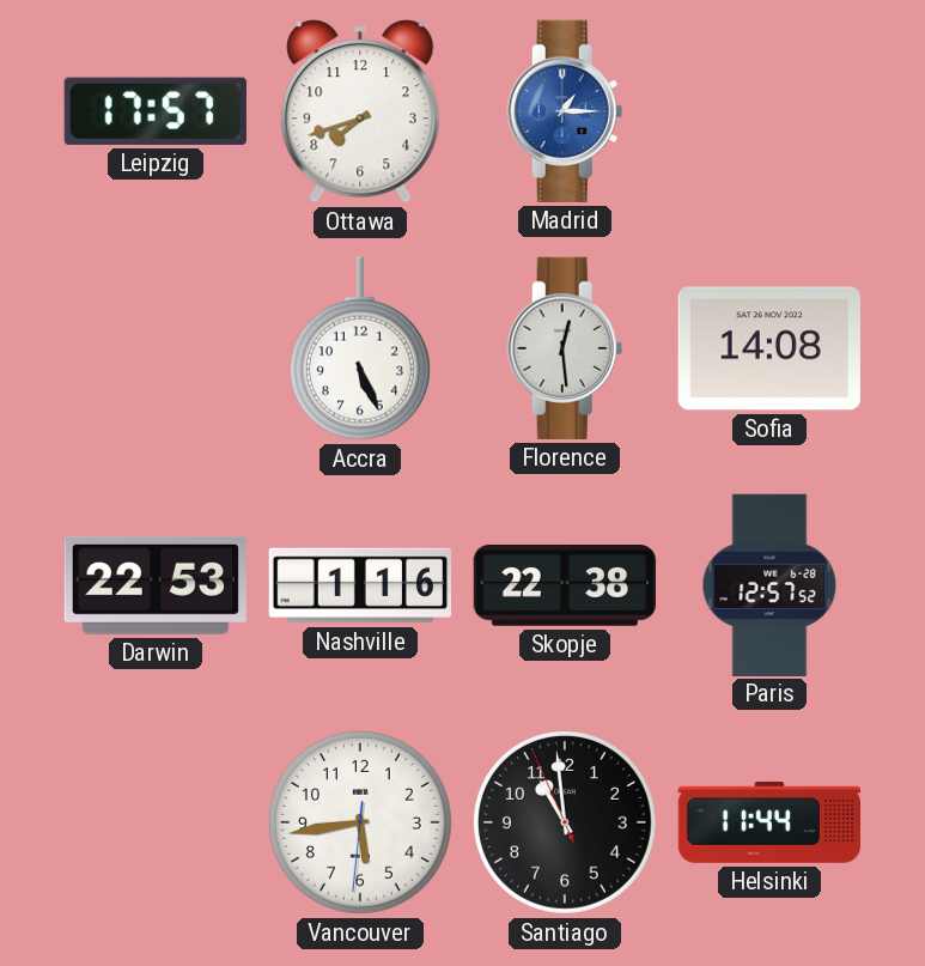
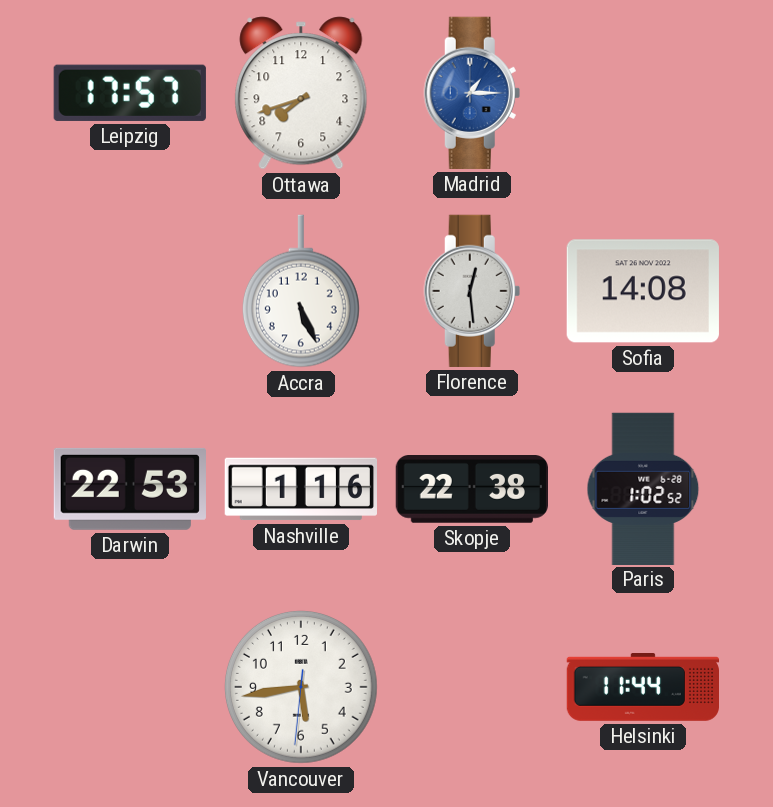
Paris: 12:57 -> 1:02
Santiago: 10:58 -> none
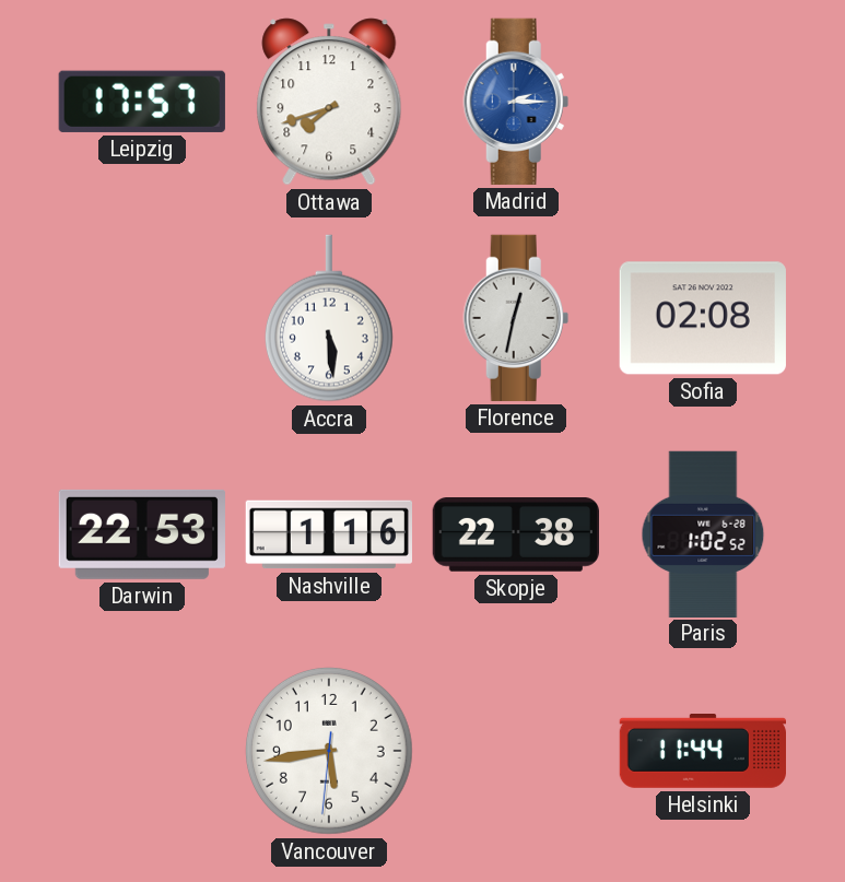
Madrid: 1:15 -> 2:15
Accra: 5:26 -> 5:29
Florence: 12:29 -> 12:32
Sofia: 14:08 -> 02:08
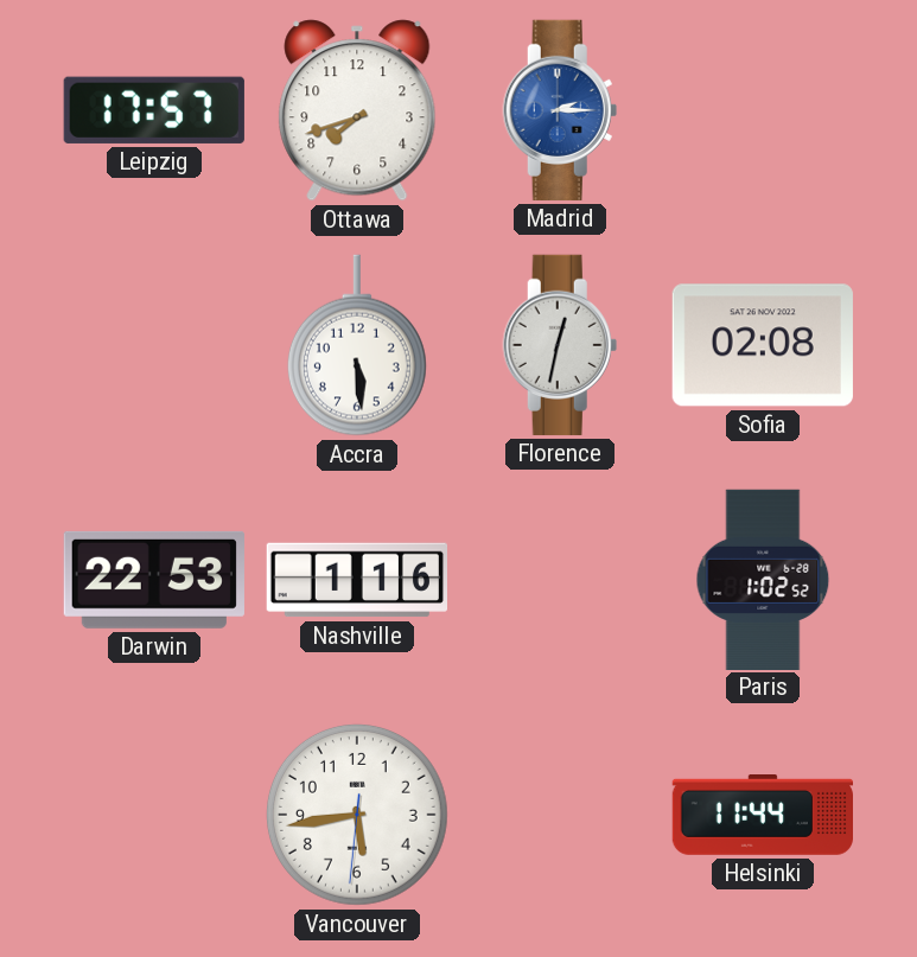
Skopje: 22:38 -> none
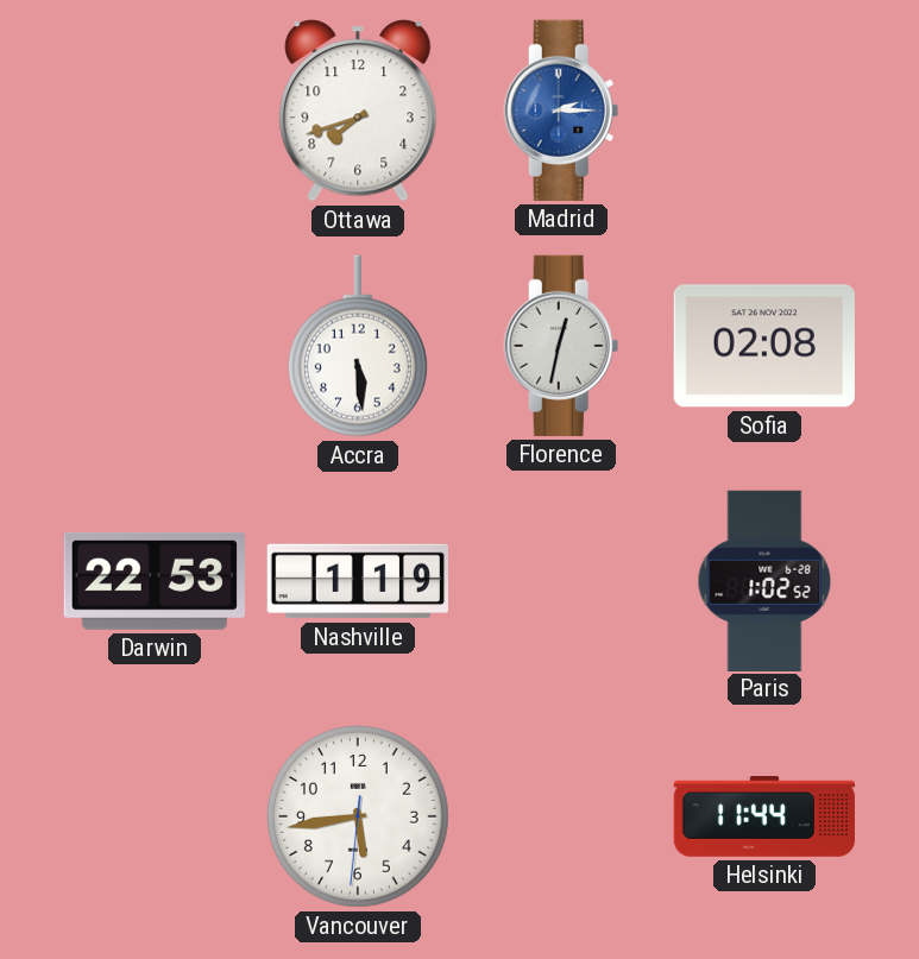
Leipzig: 17:57 -> none
Nashville: 1:16 -> 1:19
